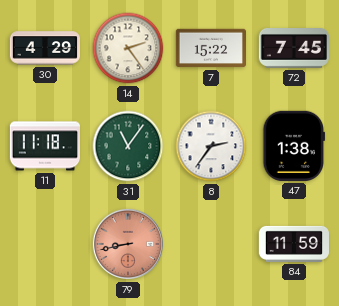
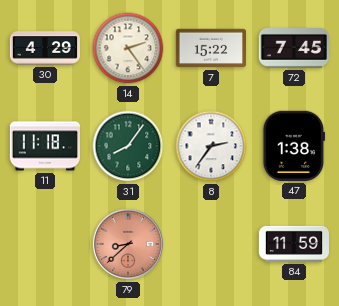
31: 11:06 -> 8:06
79: 8:43 -> 8:38
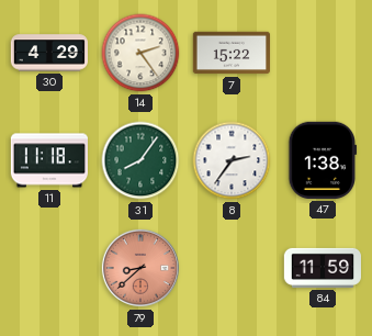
72: 7:45 -> none
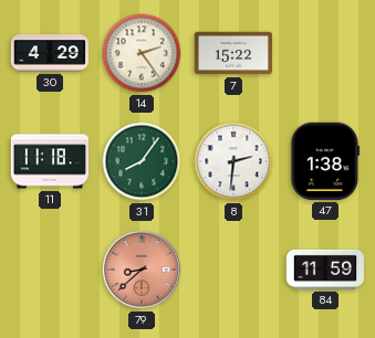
8: 2:36 -> 2:31
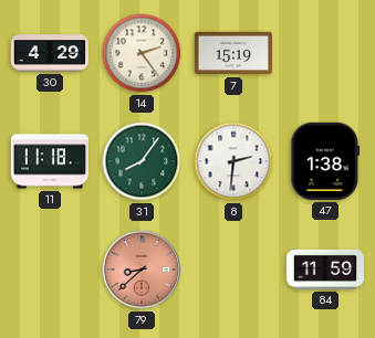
7: 15:22 -> 15:19
